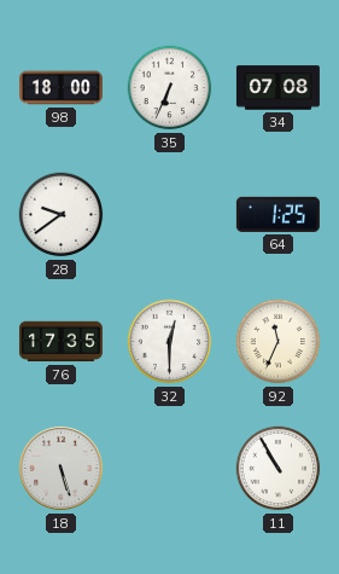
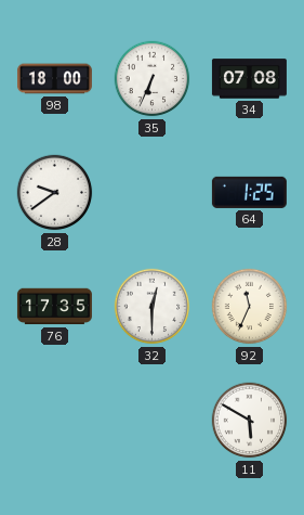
18: 5:27 -> none
11: 10:55 -> 5:50
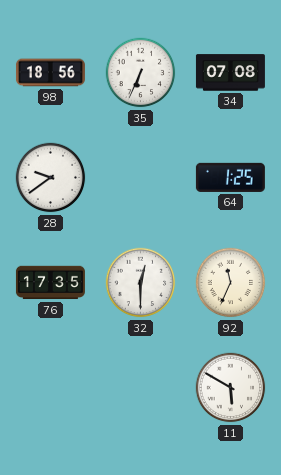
98: 18:00 -> 18:56
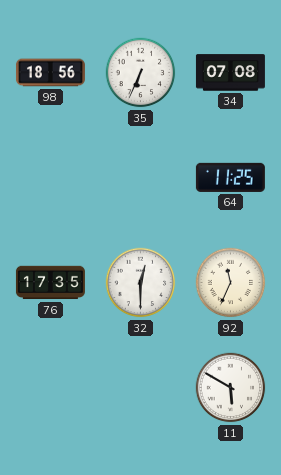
28: 9:39 -> none
64: 1:25 -> 11:25
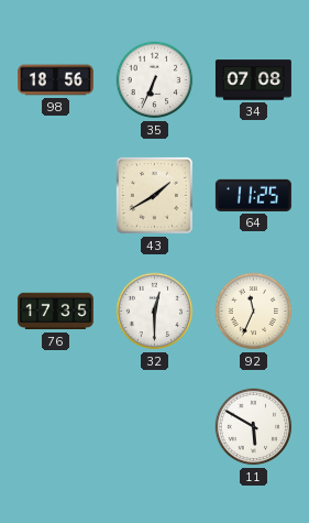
43: none -> 1:40
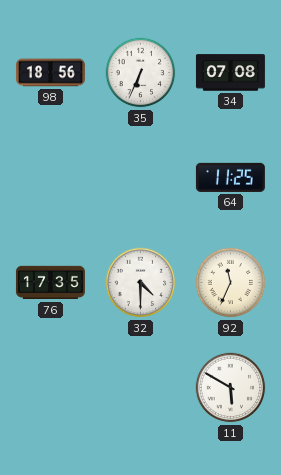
43: 1:40 -> none
32: 12:30 -> 4:30
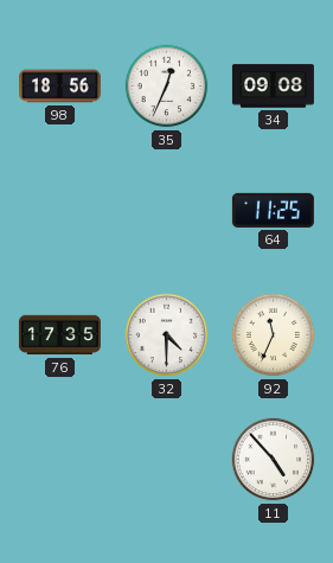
35: 6:34 -> 12:34
34: 07:08 -> 09:08
11: 5:50 -> 4:53
